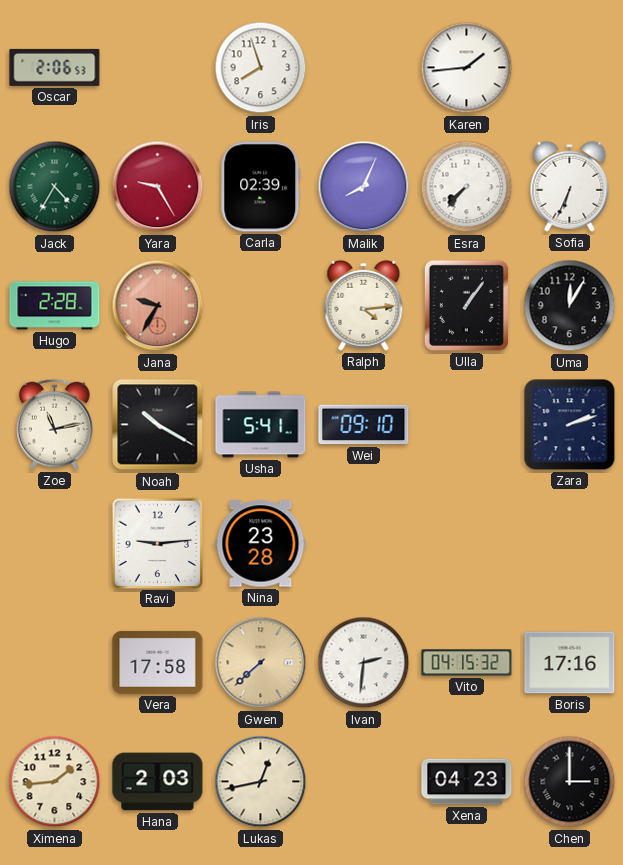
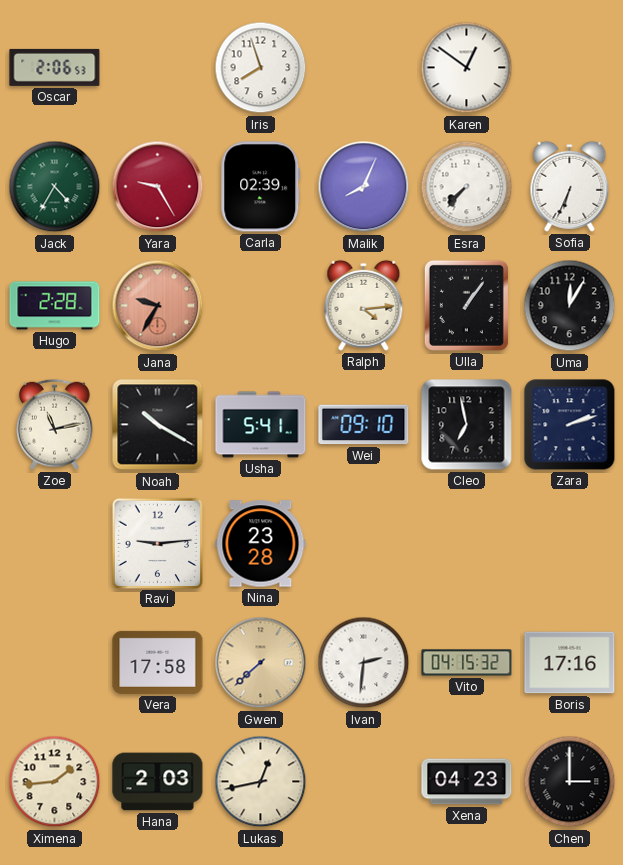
Karen: 1:44 -> 12:51
Cleo: none -> 6:58
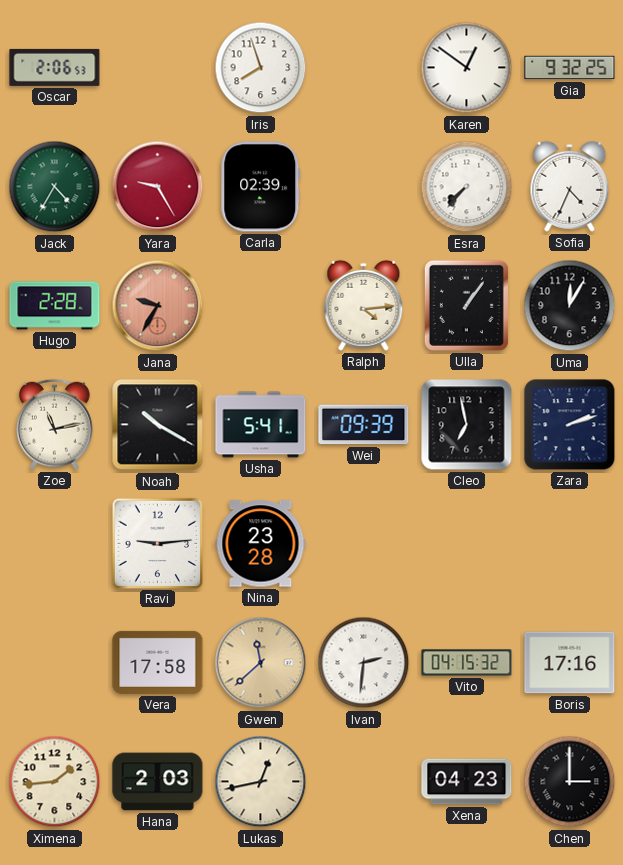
Gia: none -> 9:32
Malik: 8:04 -> none
Sofia: 6:34 -> 4:34
Wei: 09:10 -> 09:39
Gwen: 7:38 -> 11:38
